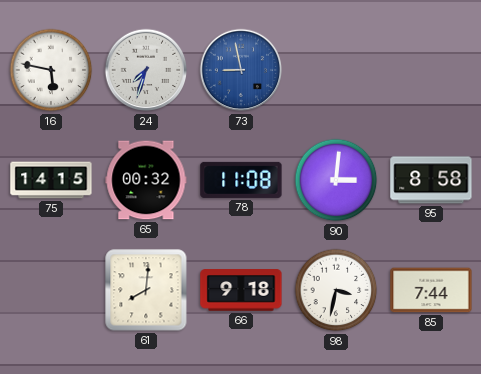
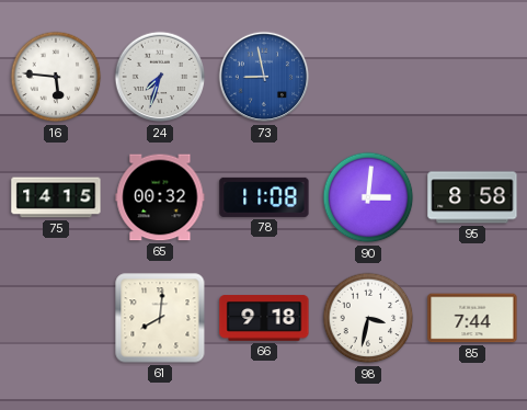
16: 5:47 -> 5:46
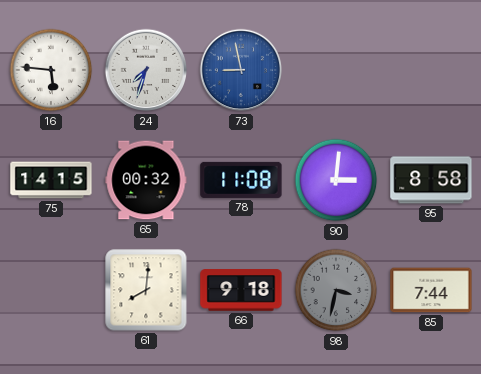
98 dial: white -> grey
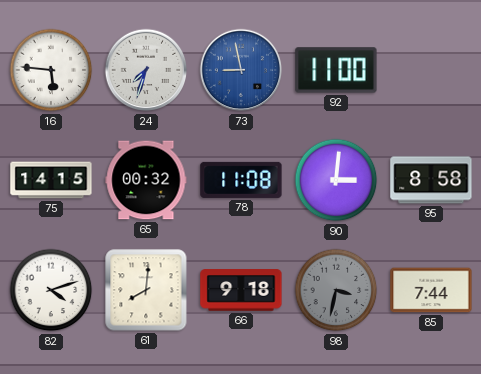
92: none -> 11:00
82: none -> 4:12
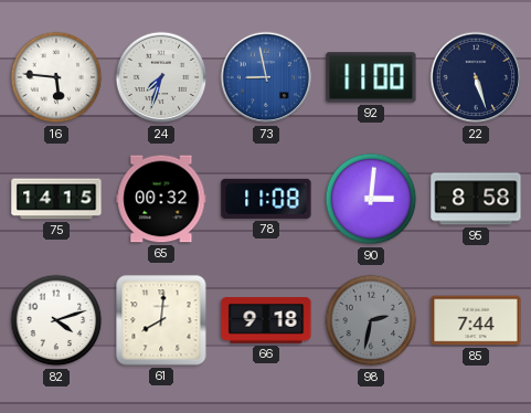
22: none -> 5:27
98: 3:32 -> 2:32
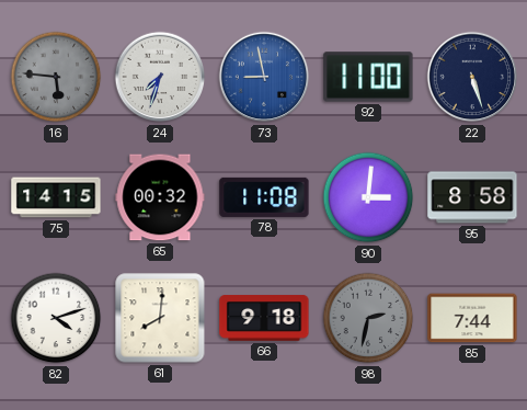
16 dial: white -> grey
